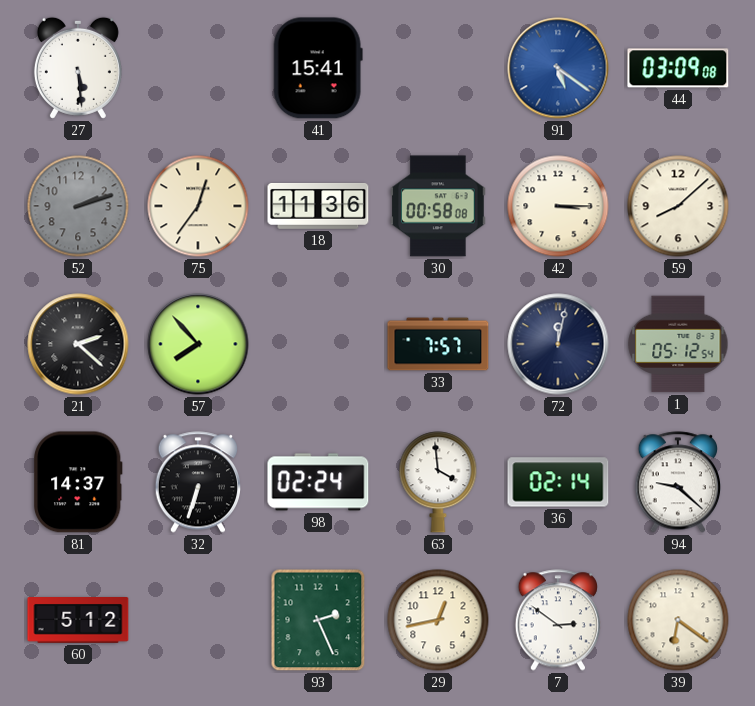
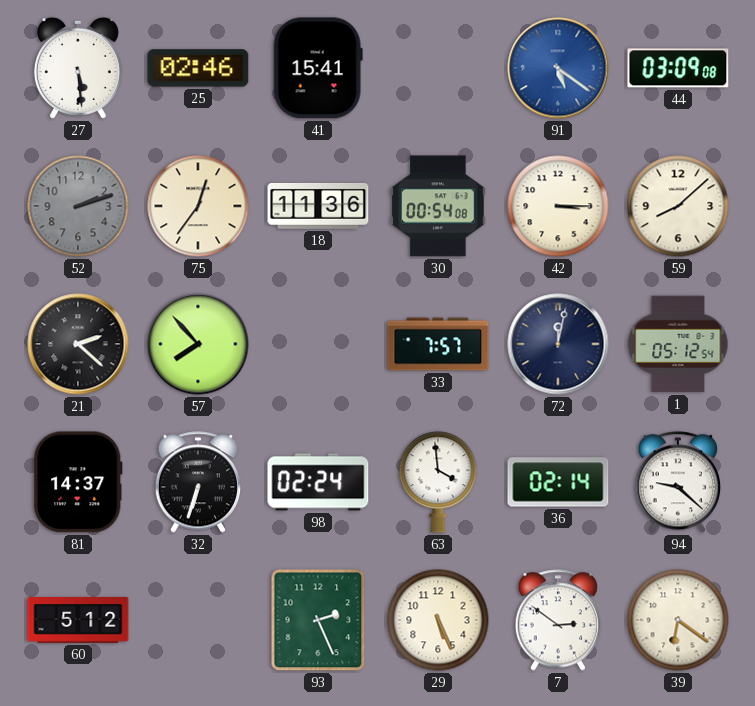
25: none -> 02:46
30: 00:58 -> 00:54
29: 12:43 -> 5:26
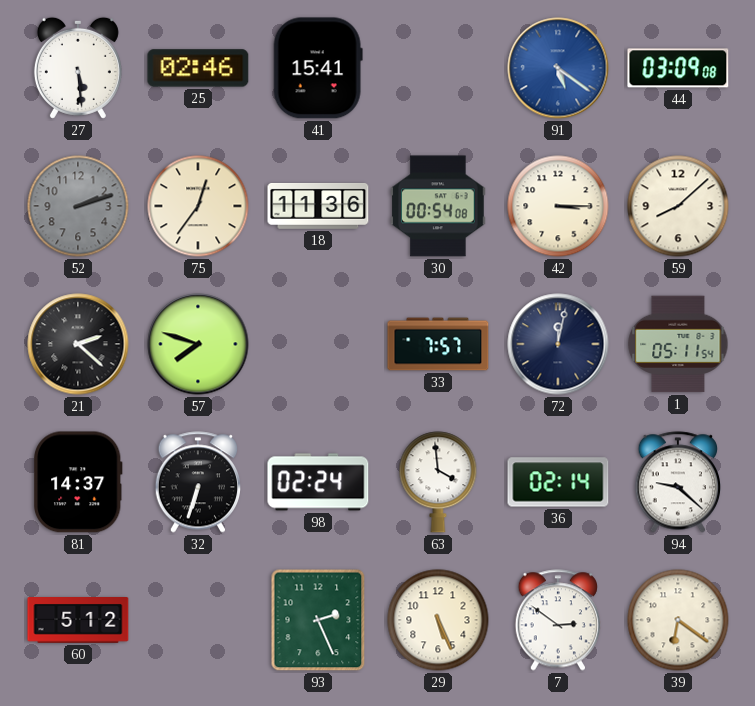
57: 7:53 -> 7:48
1: 05:12 -> 05:11
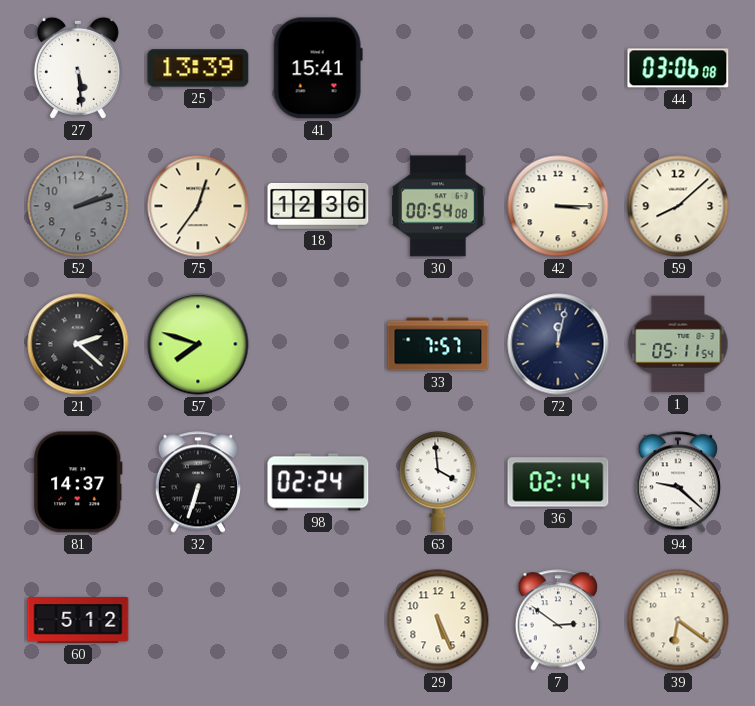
25: 02:46 -> 13:39
91: 5:21 -> none
44: 03:09 -> 03:06
18: 11:36 -> 12:36
93: 2:26 -> none
